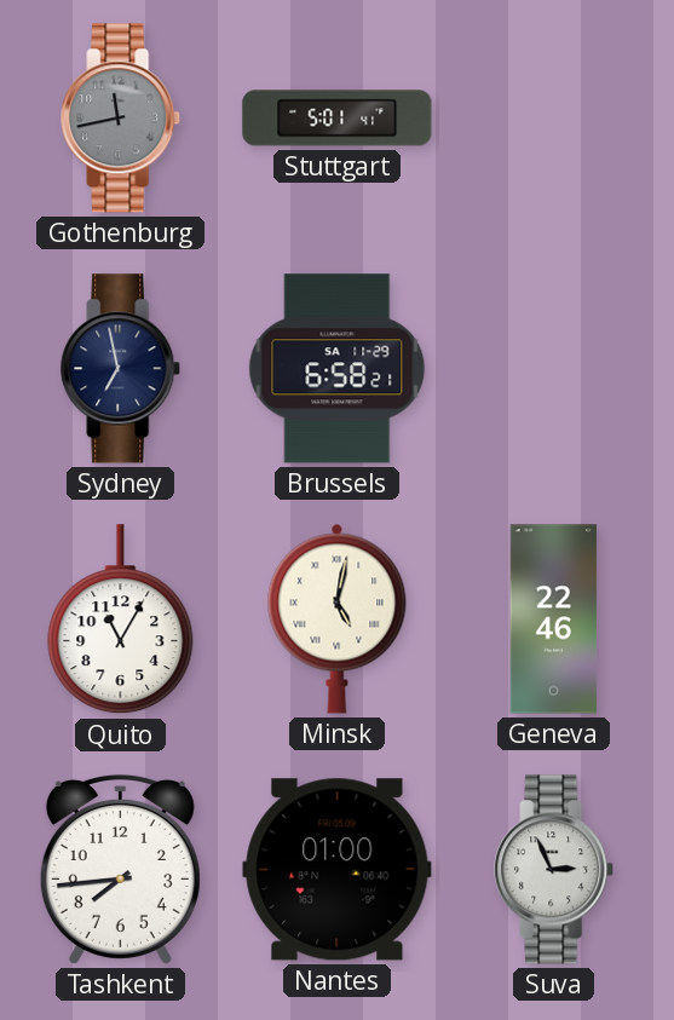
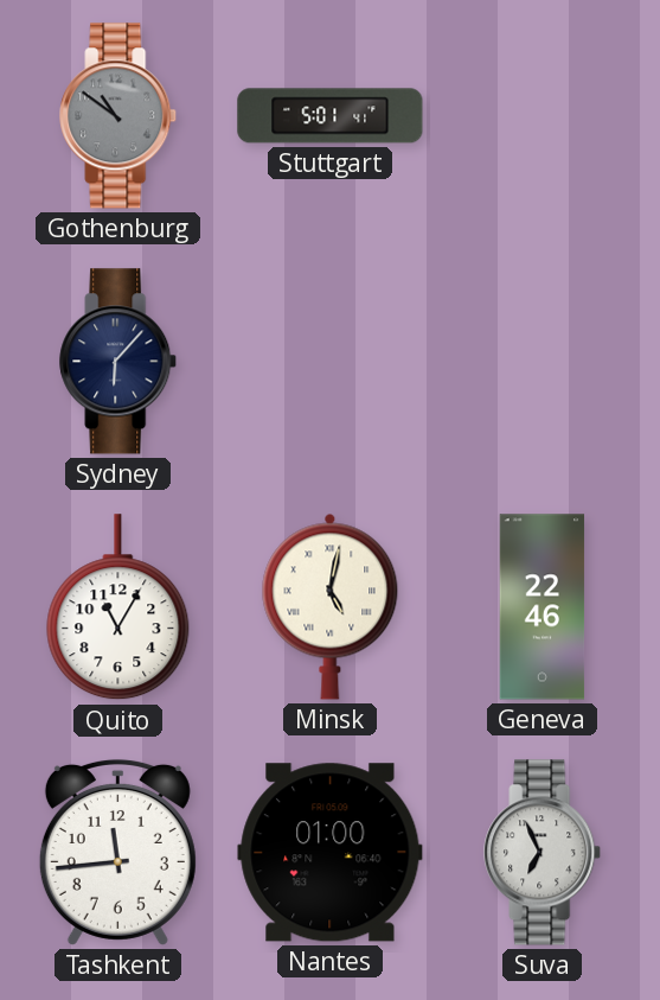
Gothenburg: 11:43 -> 10:51
Sydney: 6:58 -> 6:07
Brussels: 6:58 -> none
Tashkent: 7:44 -> 11:44
Suva: 2:56 -> 6:56
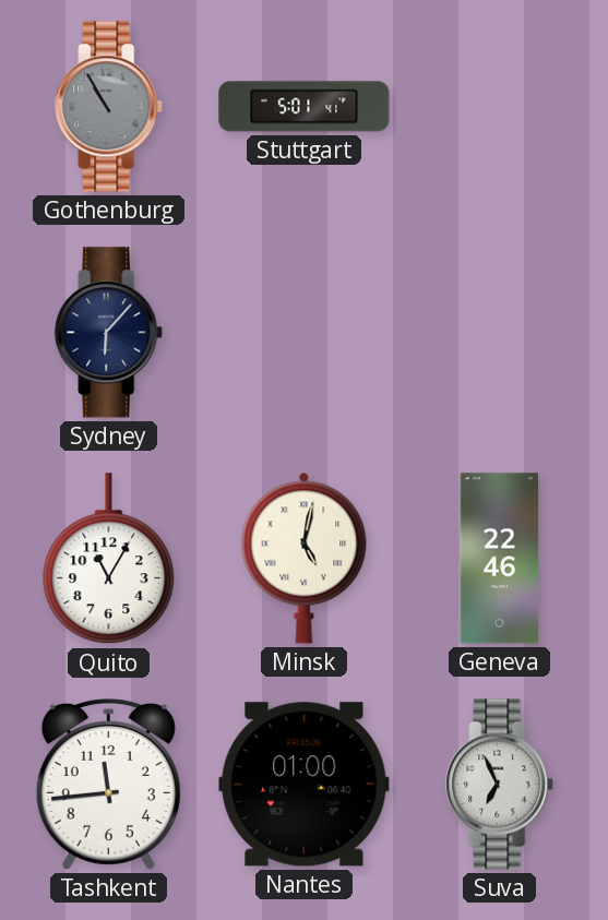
Gothenburg: 10:51 -> 10:55
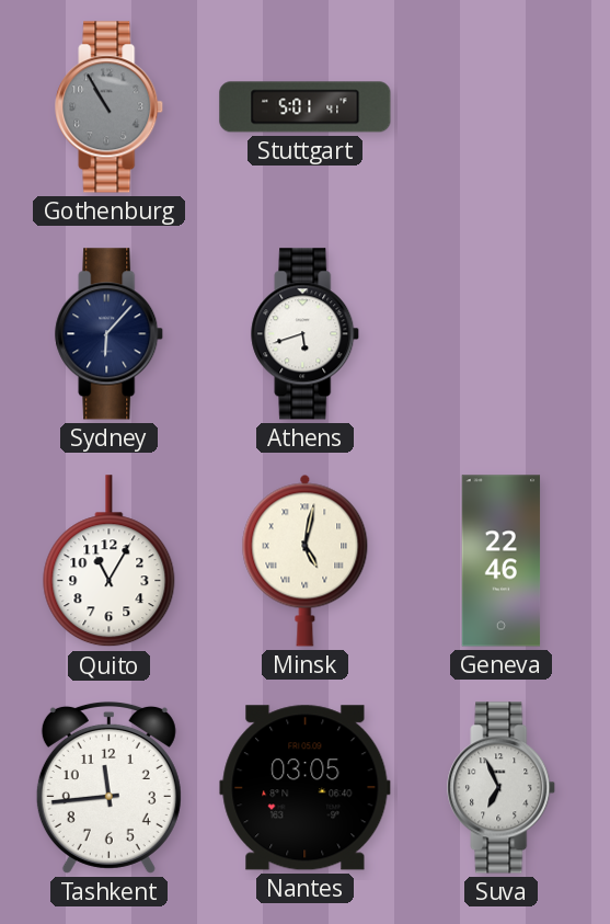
Athens: none -> 5:42
Nantes: 01:00 -> 03:05
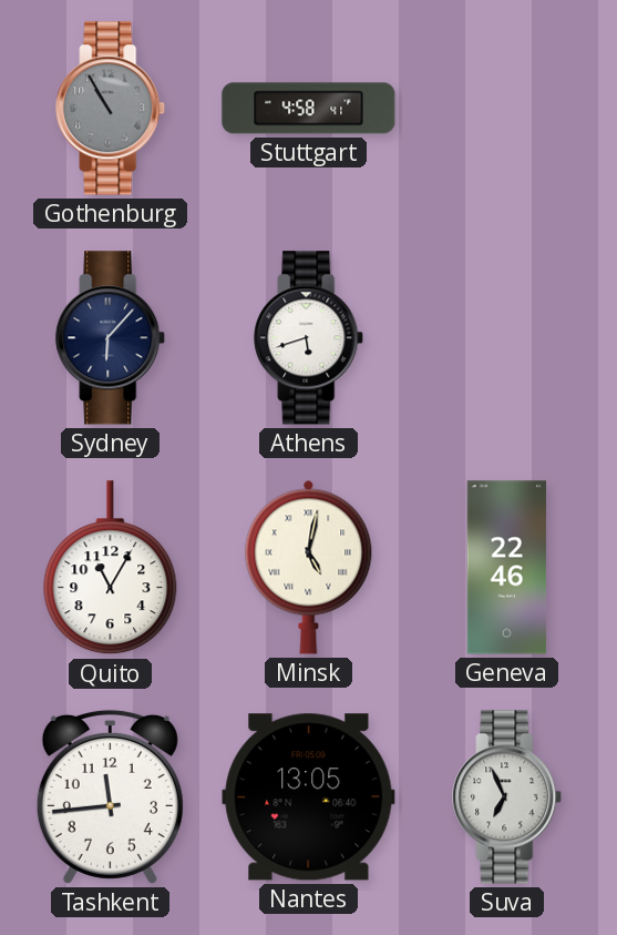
Stuttgart: 5:01 -> 4:58
Nantes: 03:05 -> 13:05
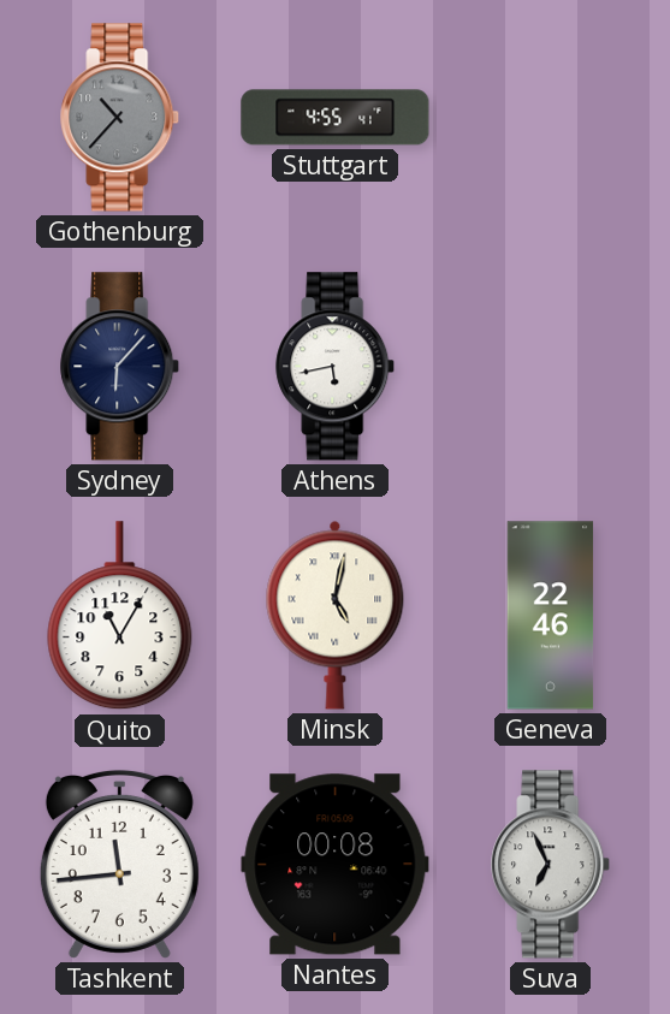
Gothenburg: 10:55 -> 10:37
Stuttgart: 4:58 -> 4:55
Athens: 5:42 -> 5:43
Nantes: 13:05 -> 00:08
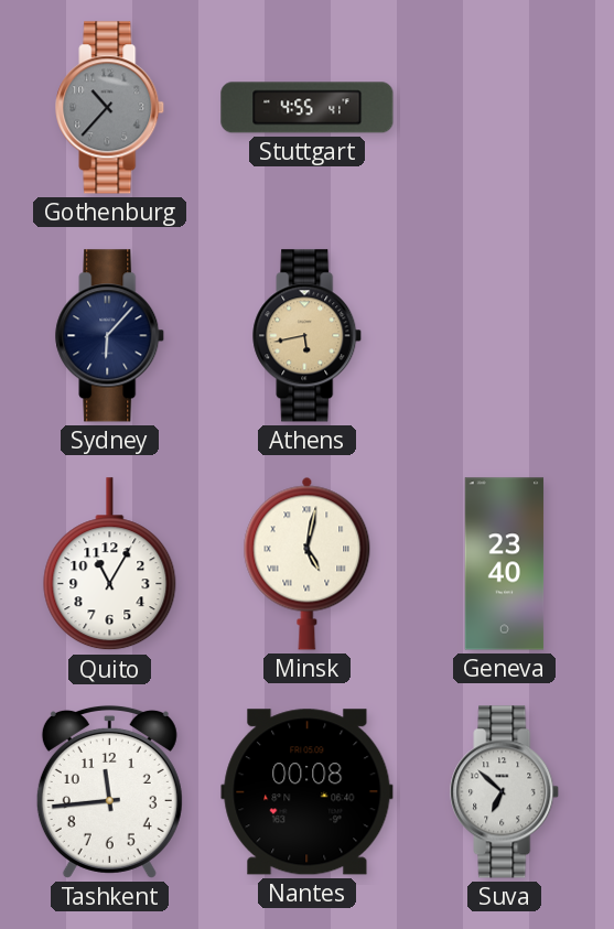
Athens dial: white -> champagne
Geneva: 22:46 -> 23:40
Suva: 6:56 -> 6:52
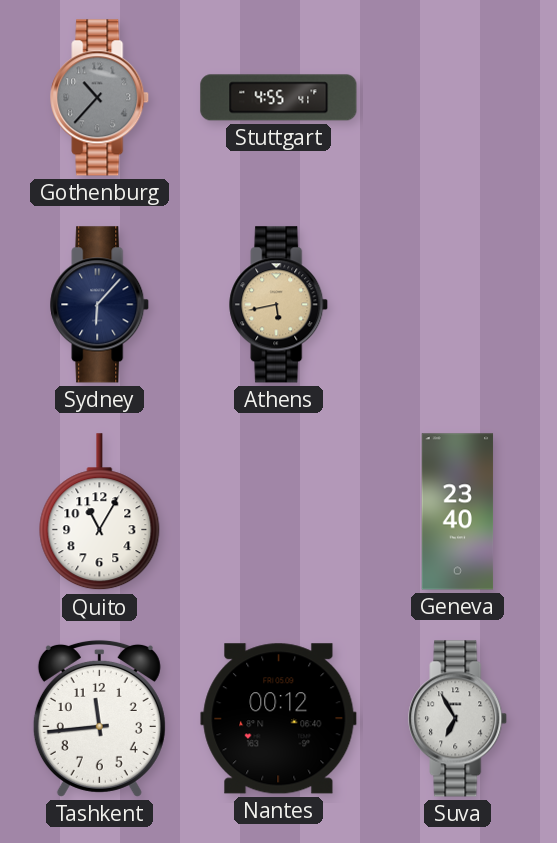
Minsk: 5:02 -> none
Nantes: 00:08 -> 00:12
Suva: 6:52 -> 6:55
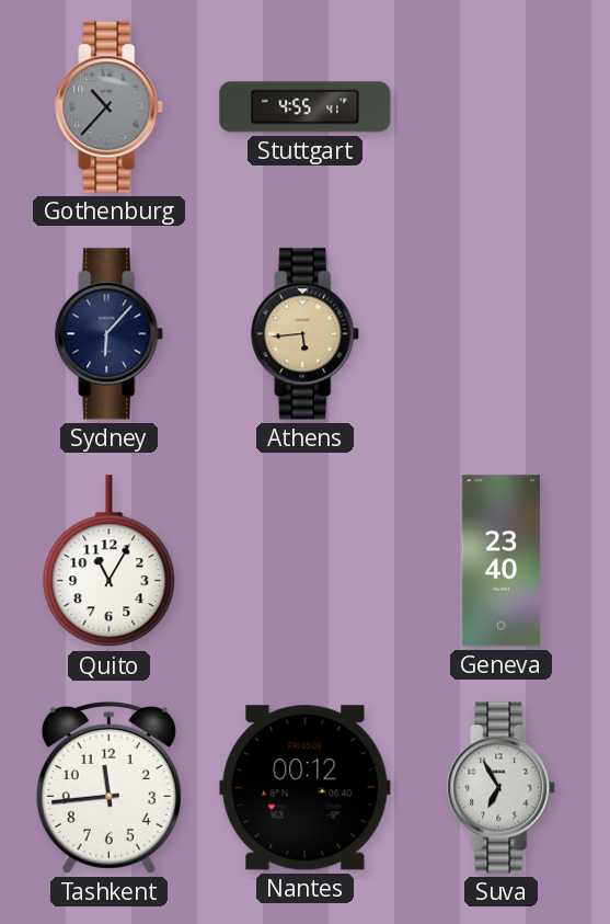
Athens: 5:43 -> 5:44
